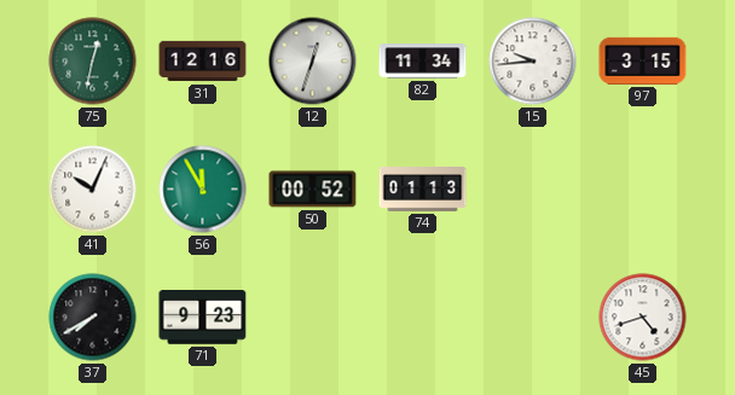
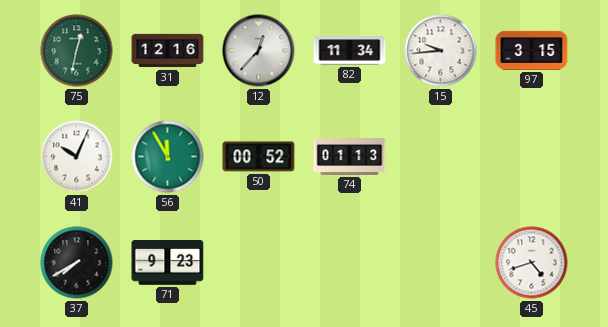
12: 12:33 -> 12:37
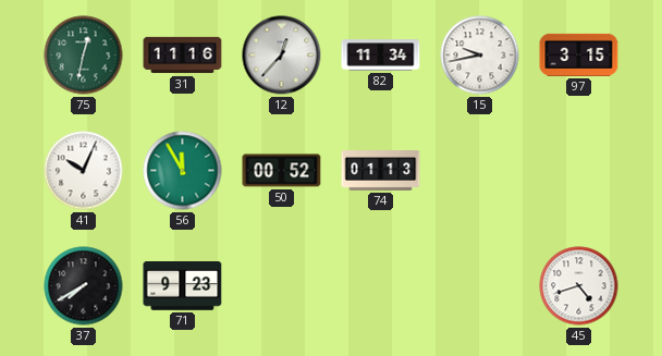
31: 12:16 -> 11:16
15: 9:44 -> 9:43
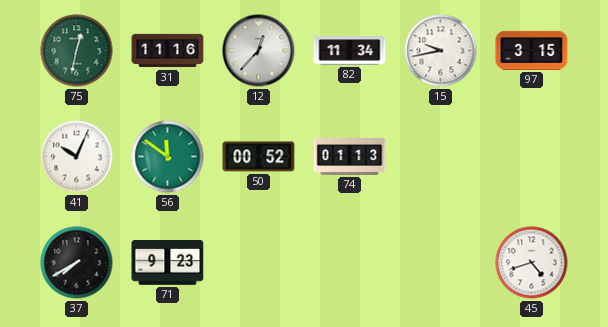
56: 11:55 -> 11:51
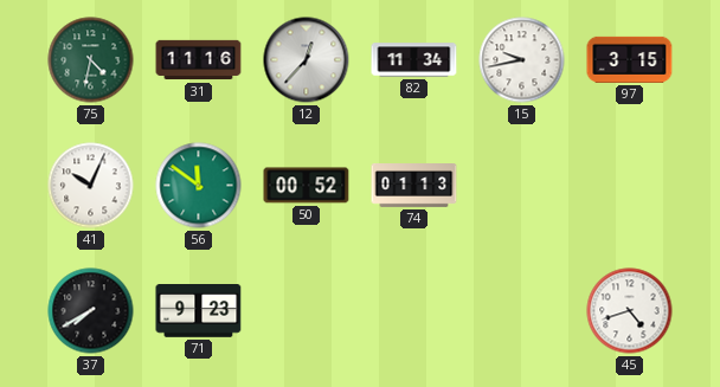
75: 12:32 -> 4:32
